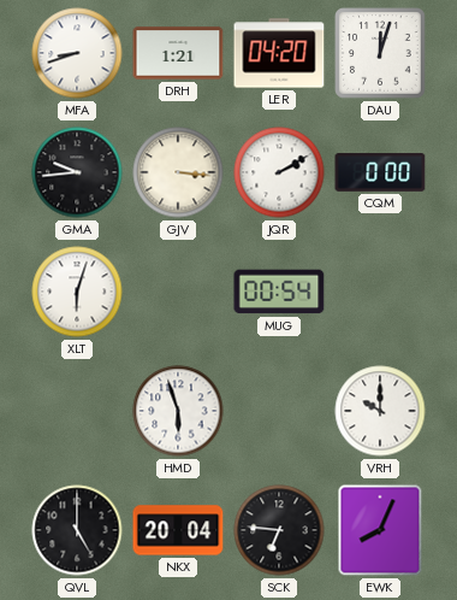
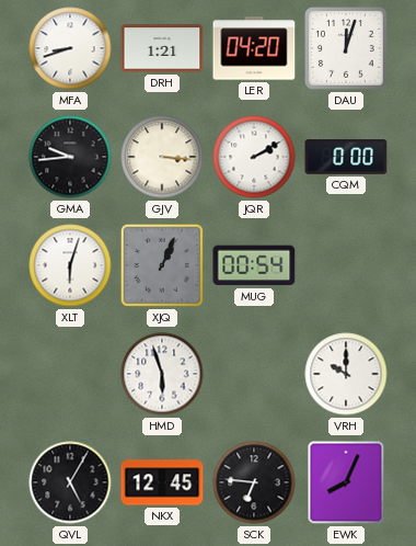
XJQ: none -> 1:04
QVL: 5:00 -> 5:05
NKX: 20:04 -> 12:45
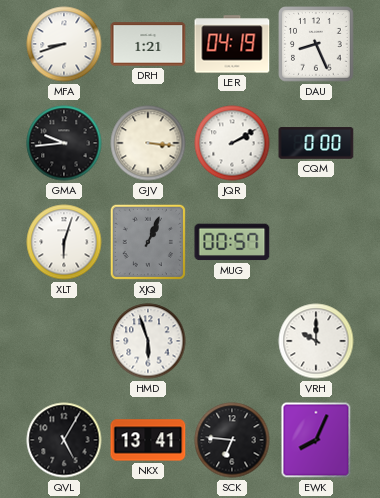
LER: 04:20 -> 04:19
DAU: 12:03 -> 8:26
MUG: 00:54 -> 00:57
NKX: 12:45 -> 13:41
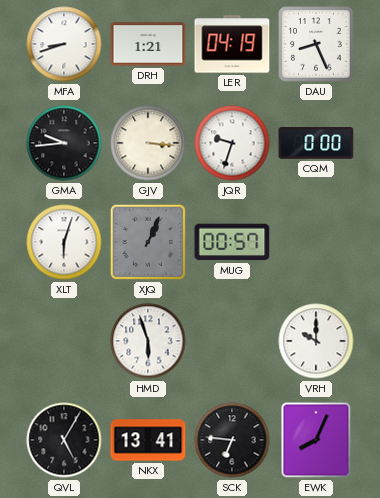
JQR: 2:10 -> 9:33
